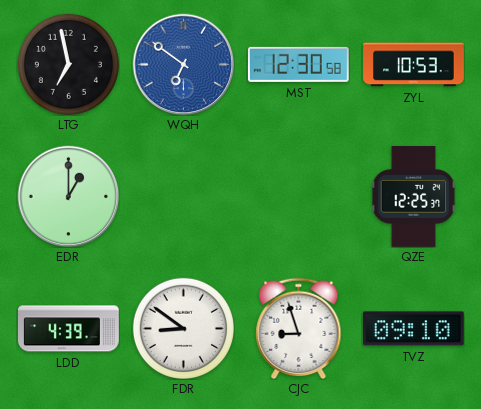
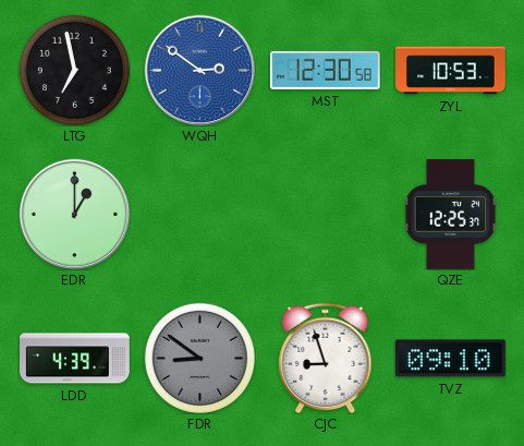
WQH: 6:51 -> 2:51
FDR dial: white -> grey
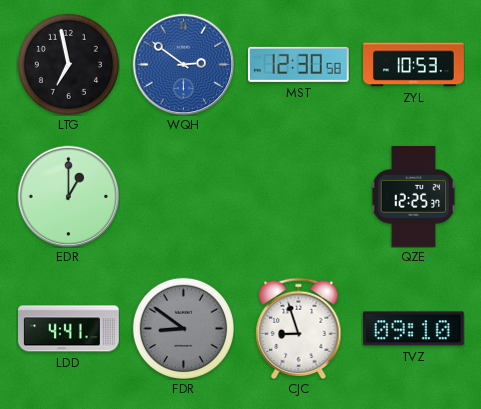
LDD: 4:39 -> 4:41
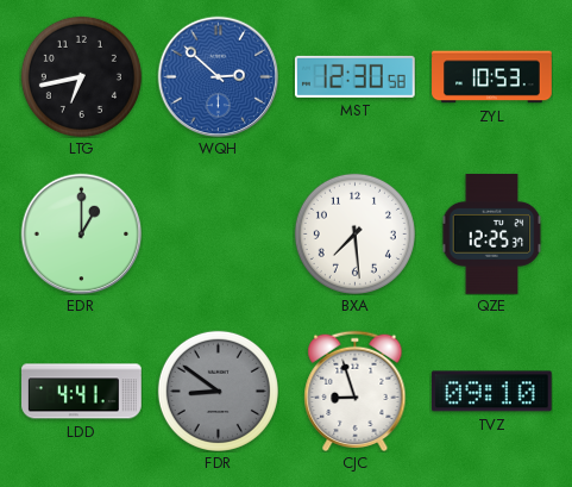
LTG: 6:58 -> 6:43
WQH: 2:51 -> 2:52
BXA: none -> 7:29
